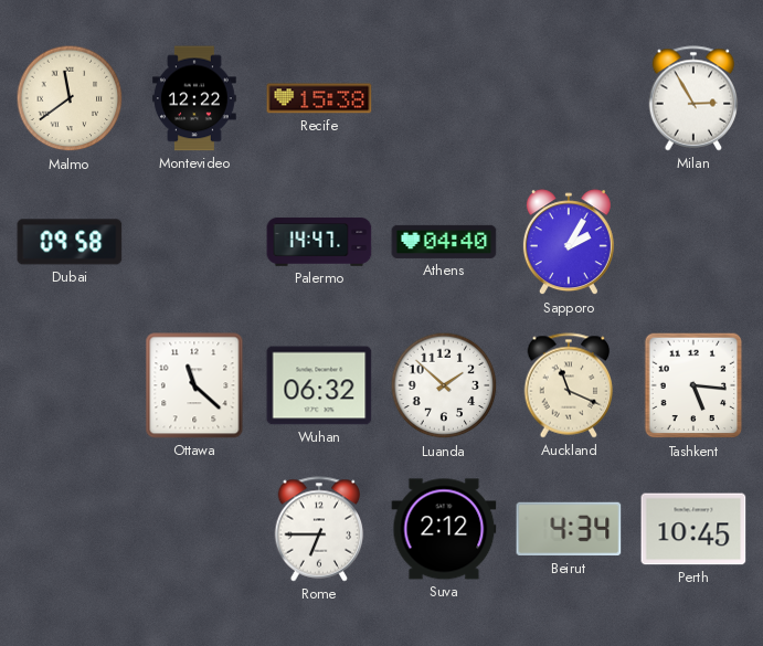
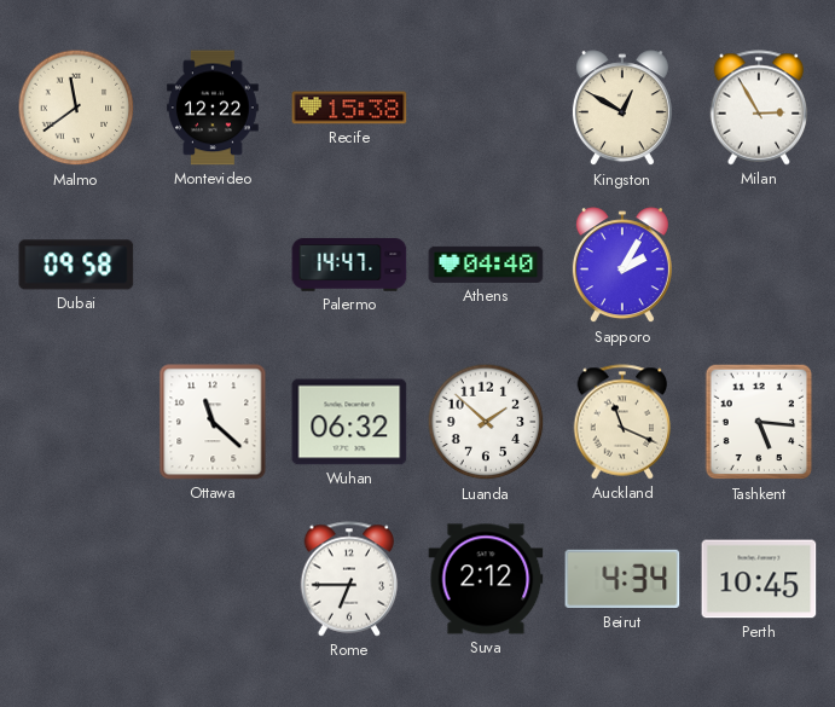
Kingston: none -> 12:50
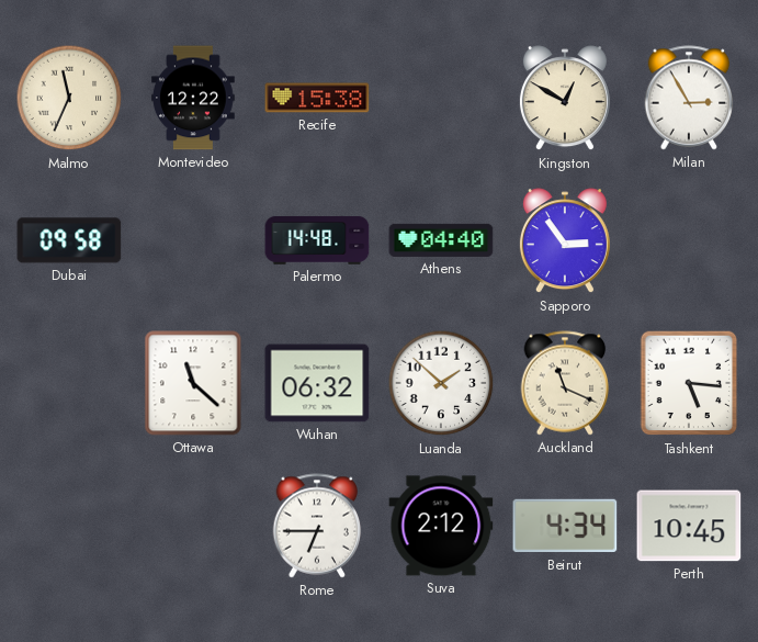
Malmo: 11:39 -> 11:34
Palermo: 14:47 -> 14:48
Sapporo: 2:05 -> 2:54
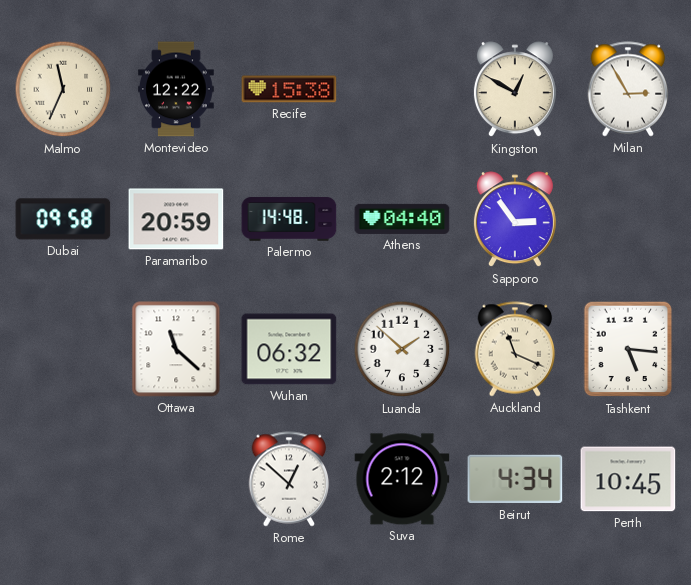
Paramaribo: none -> 20:59
Rome: 6:45 -> 12:52
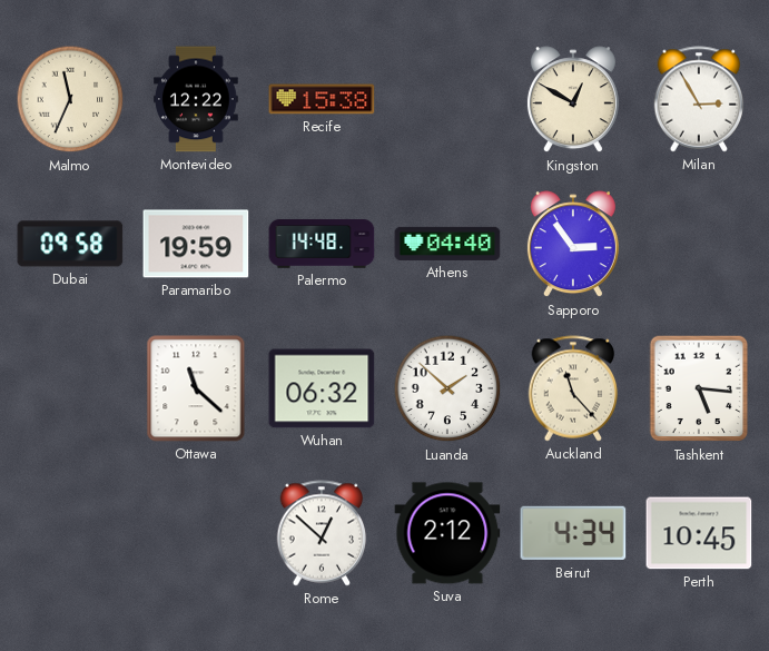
Paramaribo: 20:59 -> 19:59
Auckland: 11:19 -> 11:23
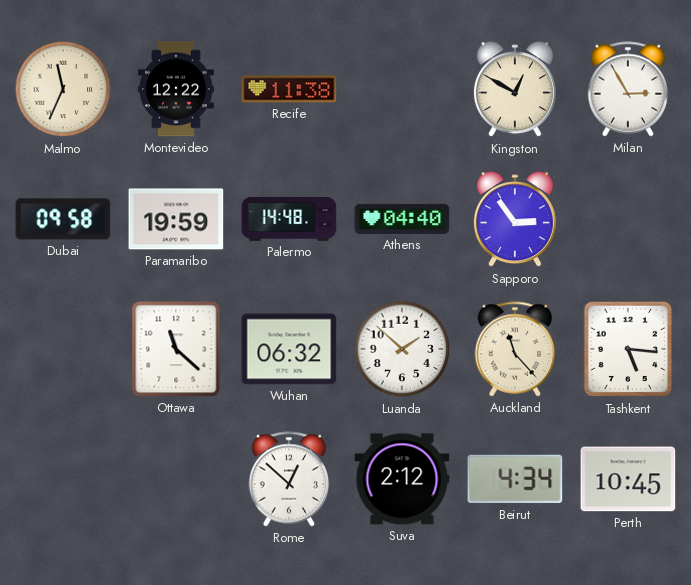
Recife: 15:38 -> 11:38
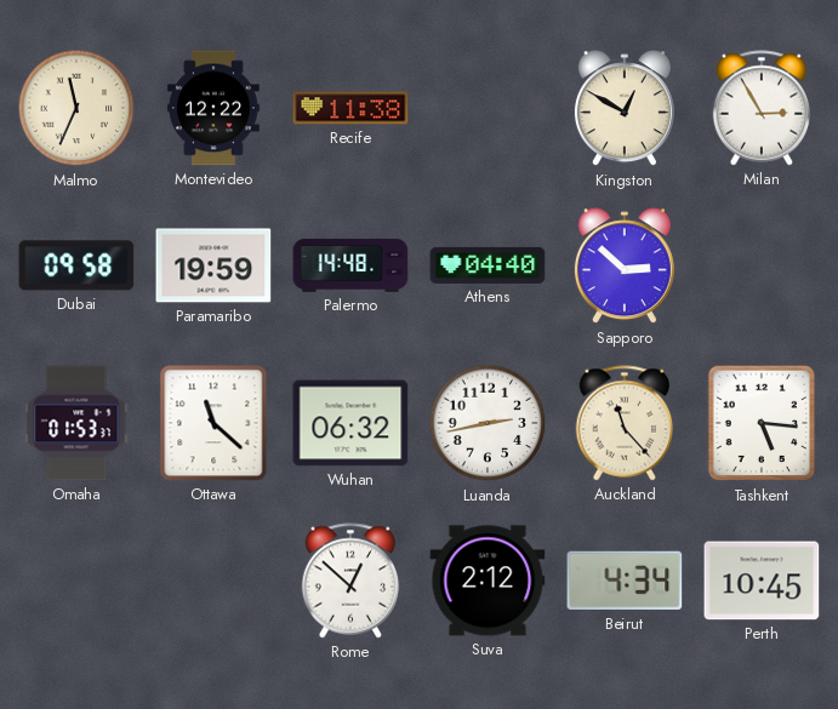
Sapporo: 2:54 -> 2:52
Omaha: none -> 01:53
Luanda: 1:52 -> 2:43
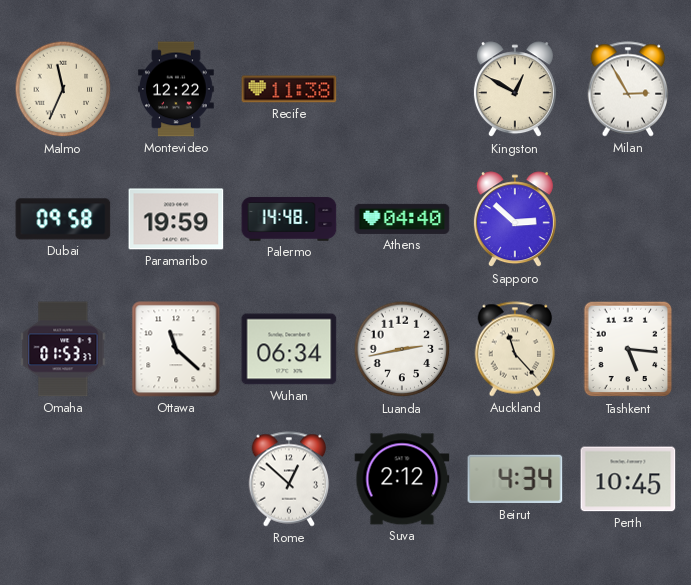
Wuhan: 06:32 -> 06:34
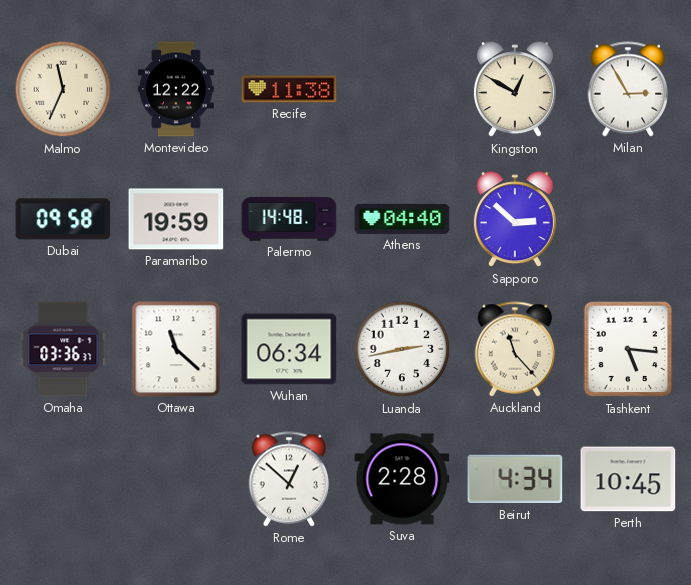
Omaha: 01:53 -> 03:36
Suva: 2:12 -> 2:28
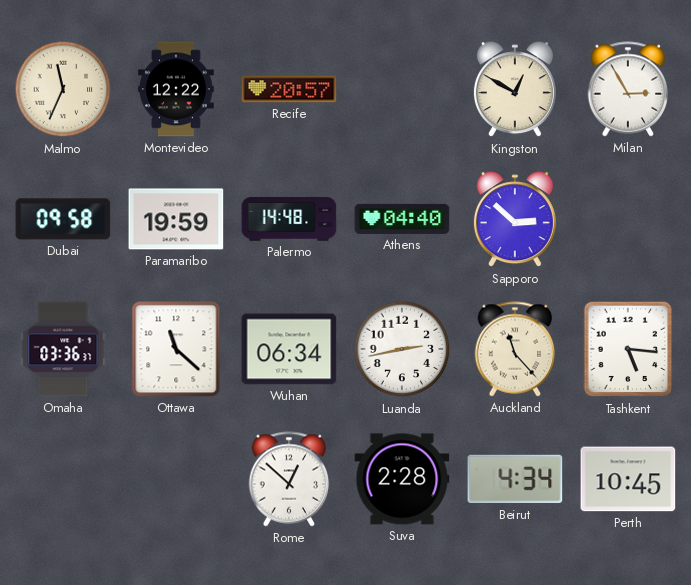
Recife: 11:38 -> 20:57
